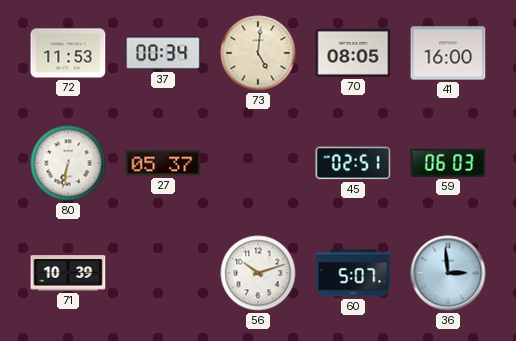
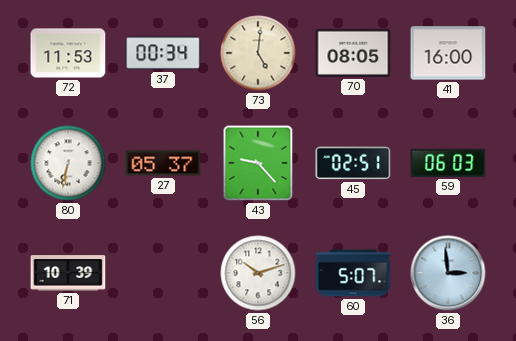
43: none -> 9:23
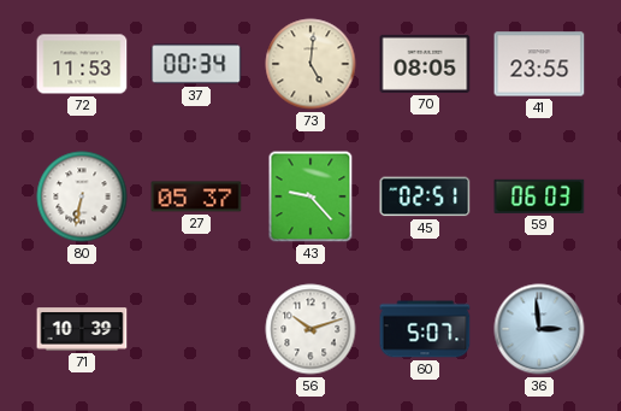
41: 16:00 -> 23:55
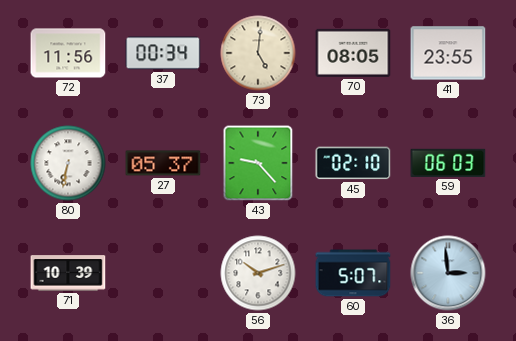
72: 11:53 -> 11:56
45: 02:51 -> 02:10
